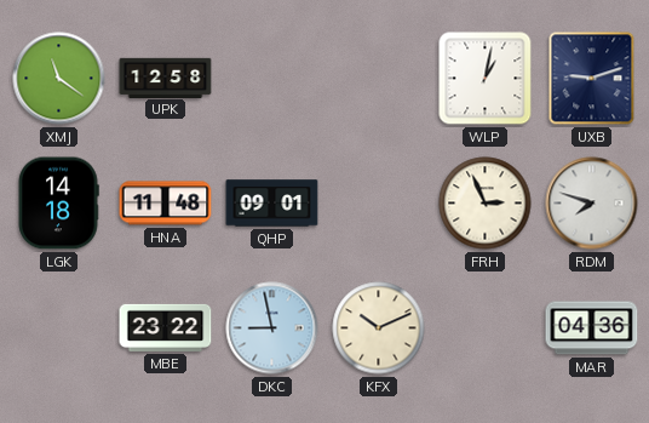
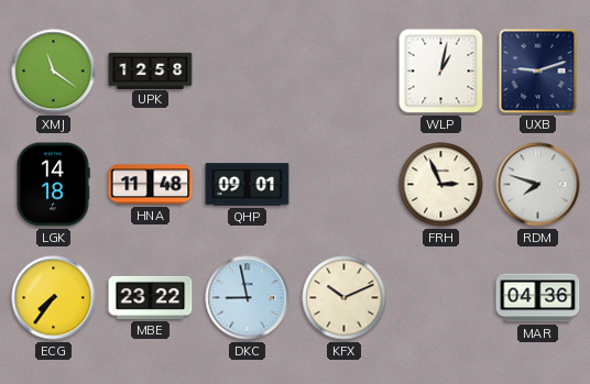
ECG: none -> 7:36
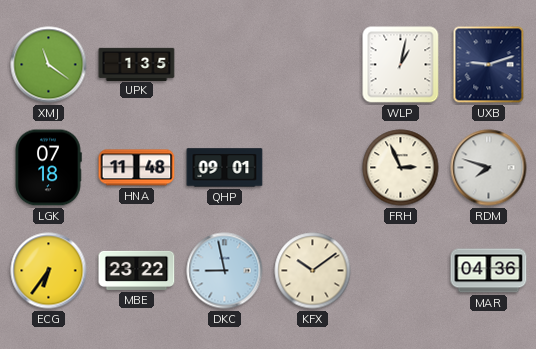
UPK: 12:58 -> 1:35
LGK: 14:18 -> 07:18
ECG: 7:36 -> 6:36
KFX: 10:11 -> 10:09
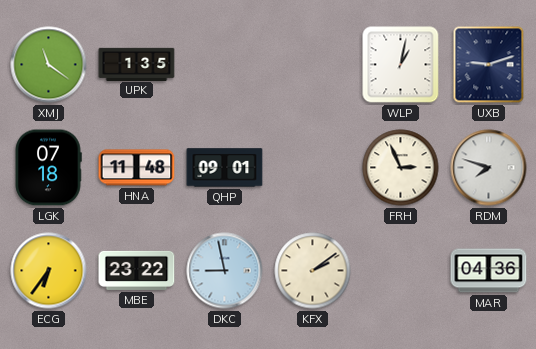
KFX: 10:09 -> 2:09
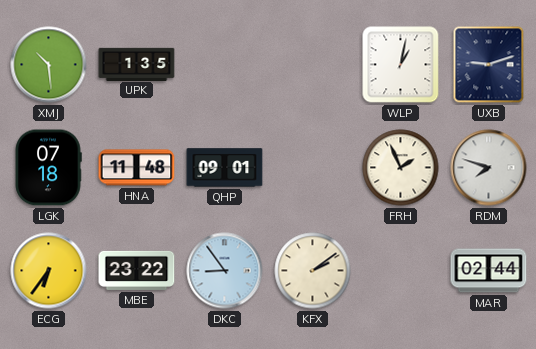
XMJ: 11:21 -> 10:29
FRH: 2:56 -> 1:56
DKC: 8:58 -> 8:54
MAR: 04:36 -> 02:44
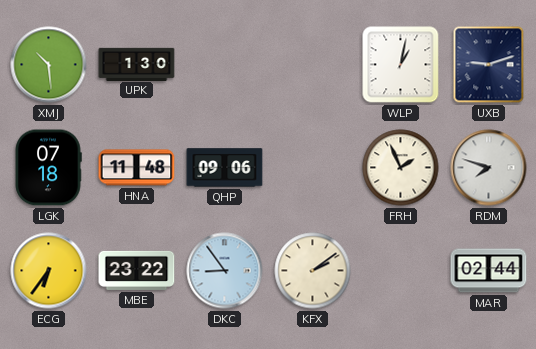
UPK: 1:35 -> 1:30
QHP: 09:01 -> 09:06
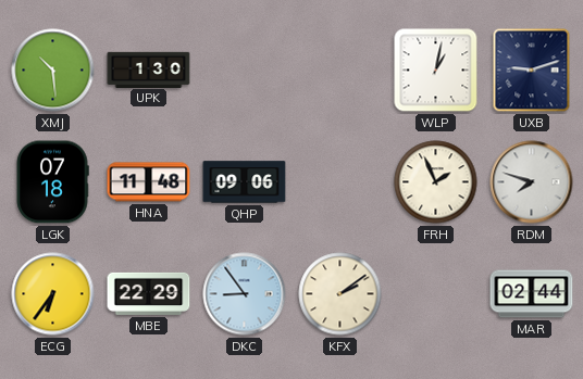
MBE: 23:22 -> 22:29
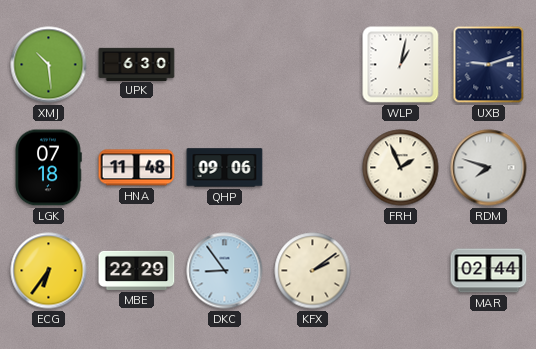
UPK: 1:30 -> 6:30
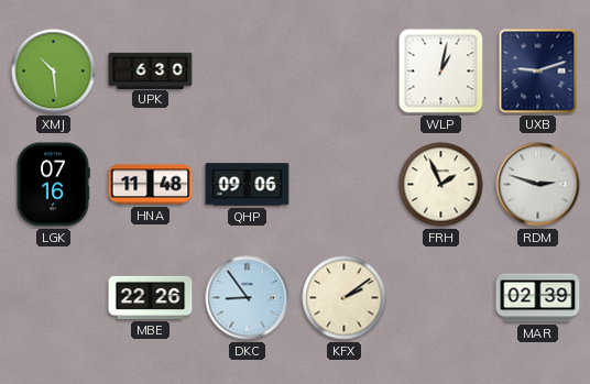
LGK: 07:18 -> 07:16
RDM: 7:48 -> 2:48
ECG: 6:36 -> none
MBE: 22:29 -> 22:26
MAR: 02:44 -> 02:39
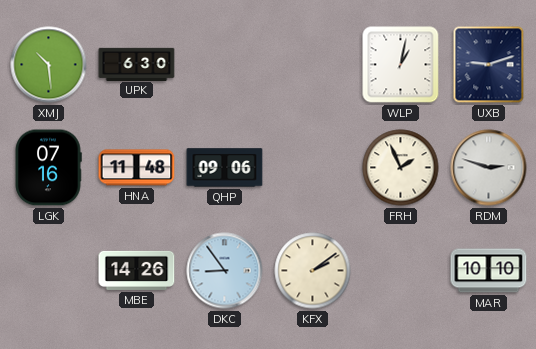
MBE: 22:26 -> 14:26
MAR: 02:39 -> 10:10
